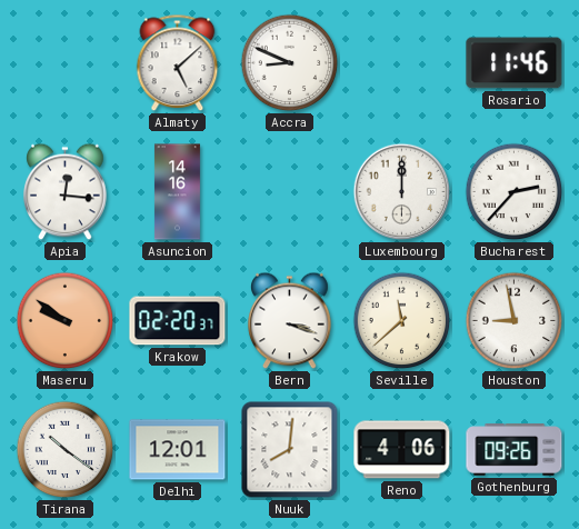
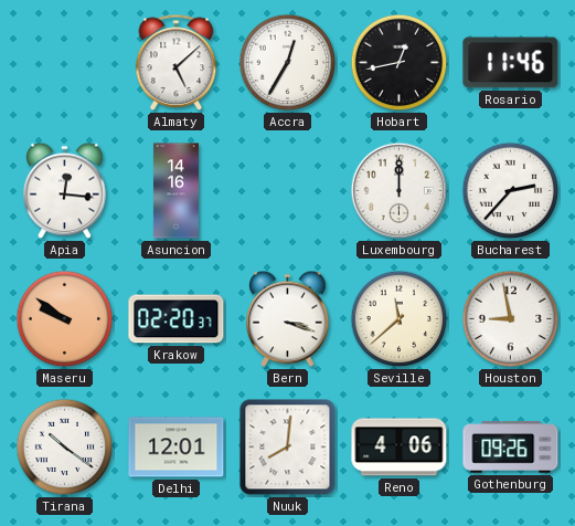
Accra: 8:49 -> 12:35
Hobart: none -> 12:43
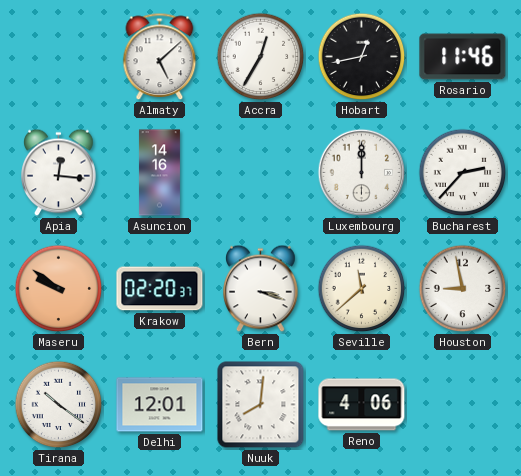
Gothenburg: 09:26 -> none
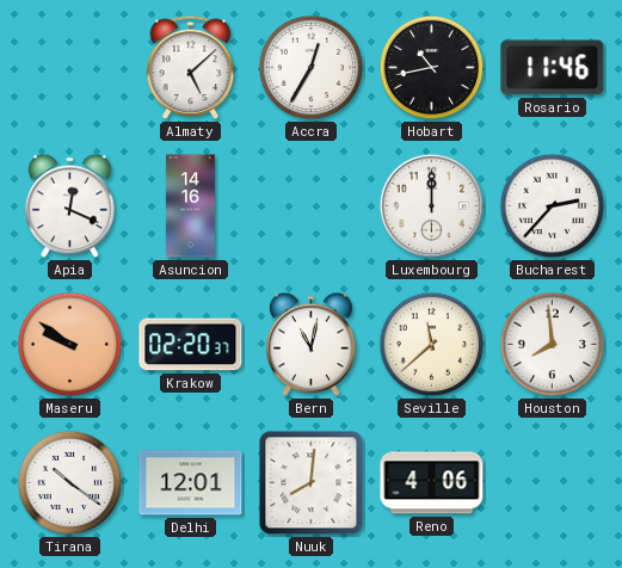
Hobart: 12:43 -> 10:43
Apia: 12:16 -> 12:19
Bern: 3:18 -> 11:02
Houston: 8:58 -> 7:59
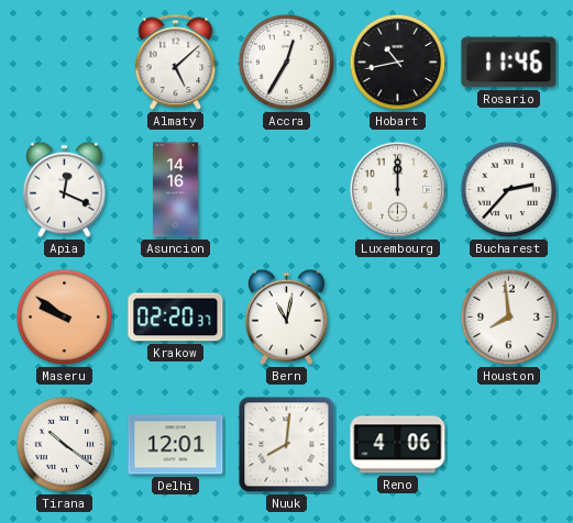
Seville: 11:38 -> none
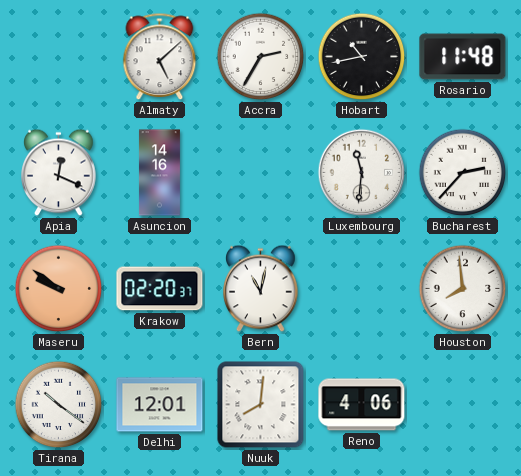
Accra: 12:35 -> 2:35
Rosario: 11:46 -> 11:48
Luxembourg: 12:00 -> 11:31
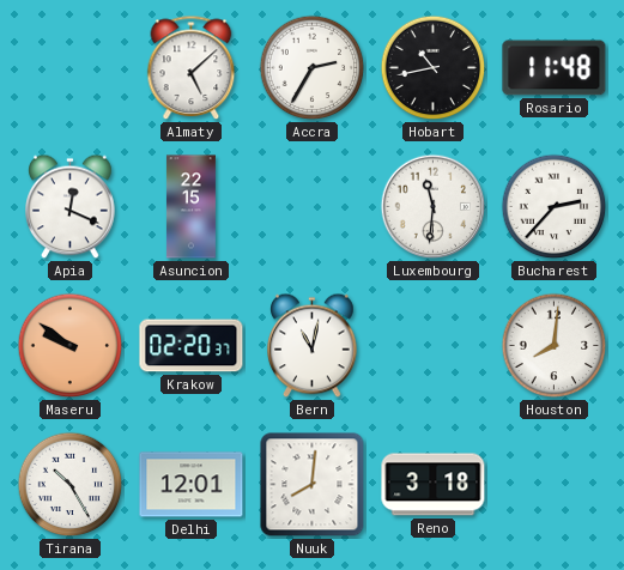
Asuncion: 14:16 -> 22:15
Houston: 7:59 -> 8:01
Tirana: 10:21 -> 10:25
Reno: 4:06 -> 3:18
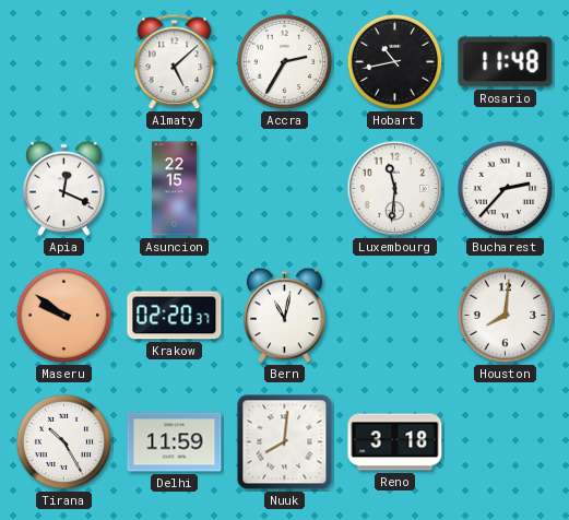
Delhi: 12:01 -> 11:59
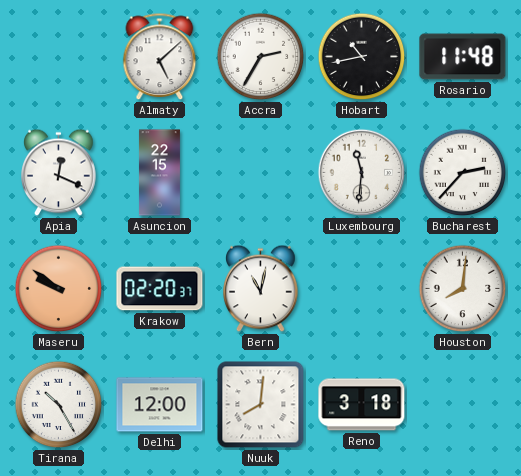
Delhi: 11:59 -> 12:00
